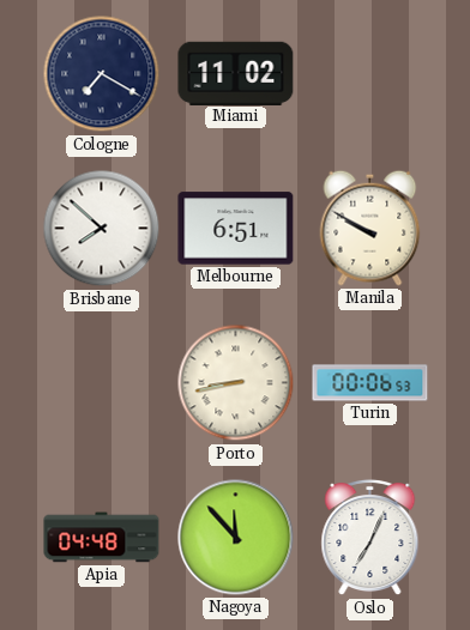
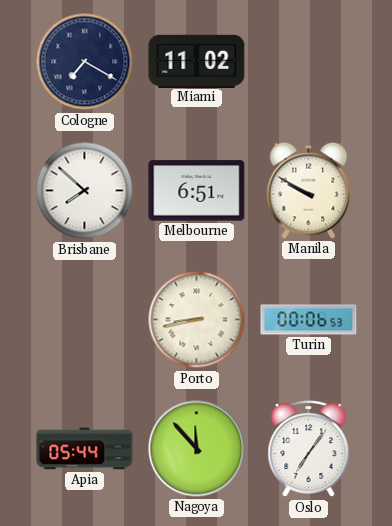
Apia: 04:48 -> 05:44
Oslo: 7:04 -> 7:06
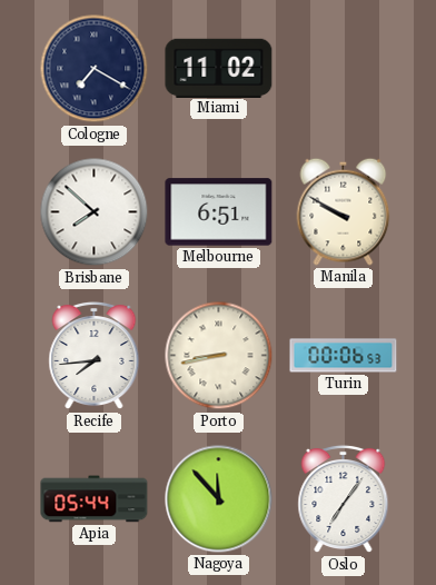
Recife: none -> 7:44
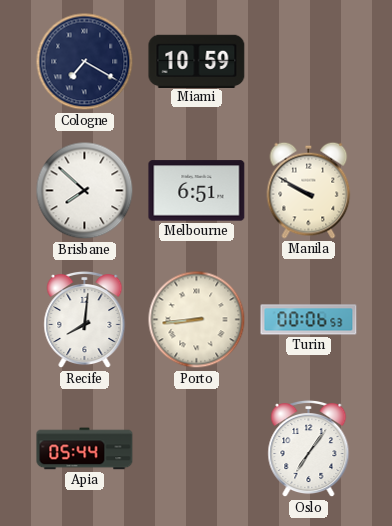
Miami: 11:02 -> 10:59
Recife: 7:44 -> 8:01
Porto: 8:43 -> 8:44
Nagoya: 11:53 -> none
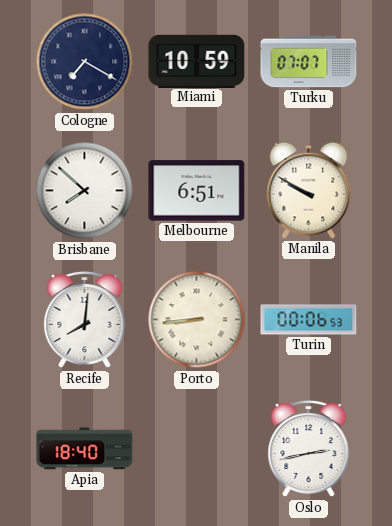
Turku: none -> 07:07
Apia: 05:44 -> 18:40
Oslo: 7:06 -> 2:43
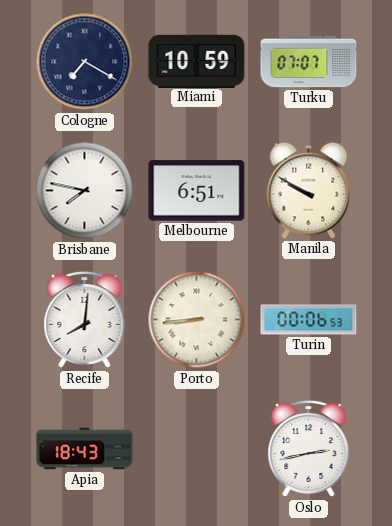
Brisbane: 7:52 -> 7:47
Apia: 18:40 -> 18:43
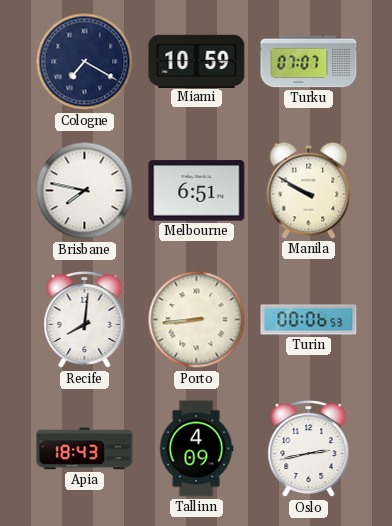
Tallinn: none -> 4:09
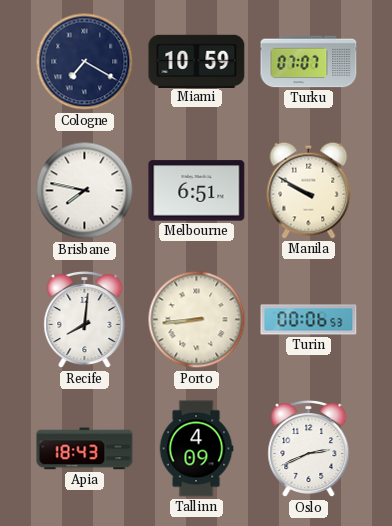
Oslo: 2:43 -> 2:41
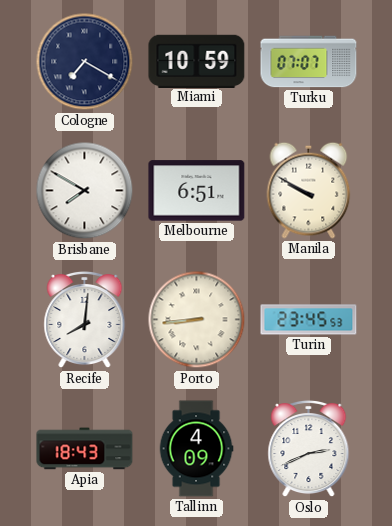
Brisbane: 7:47 -> 7:50
Turin: 00:06 -> 23:45
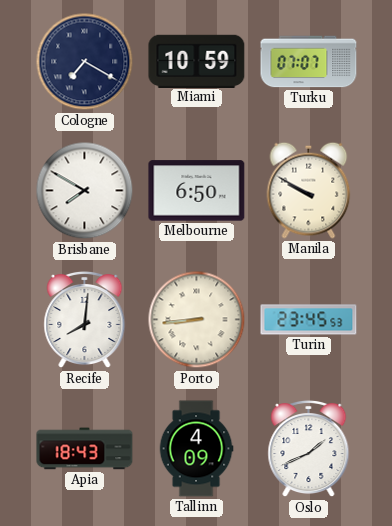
Melbourne: 6:51 -> 6:50
Oslo: 2:41 -> 1:41
